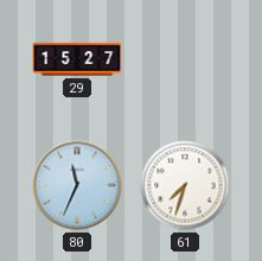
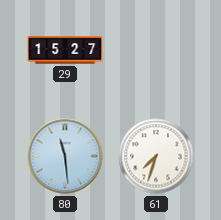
80: 11:34 -> 11:29
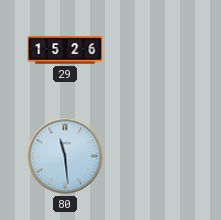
29: 15:27 -> 15:26
61: 7:33 -> none
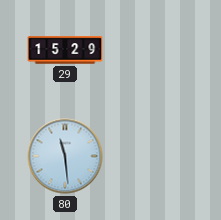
29: 15:26 -> 15:29
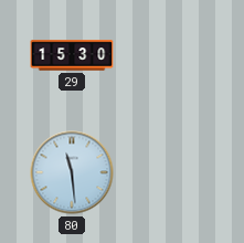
29: 15:29 -> 15:30
